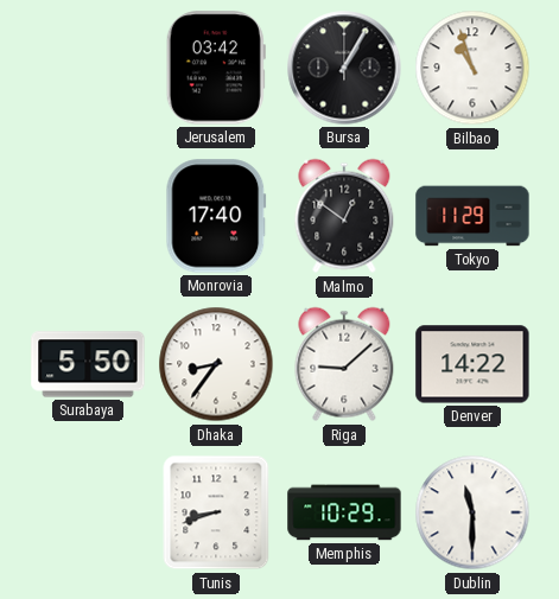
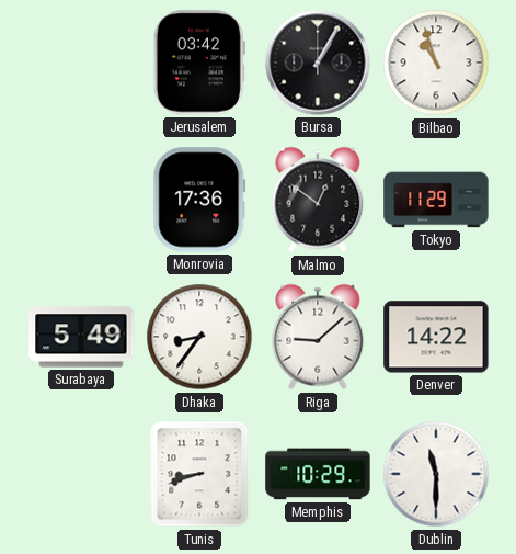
Monrovia: 17:40 -> 17:36
Surabaya: 5:50 -> 5:49
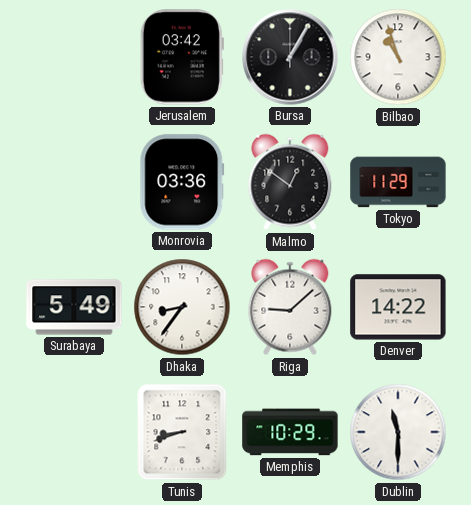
Monrovia: 17:36 -> 03:36
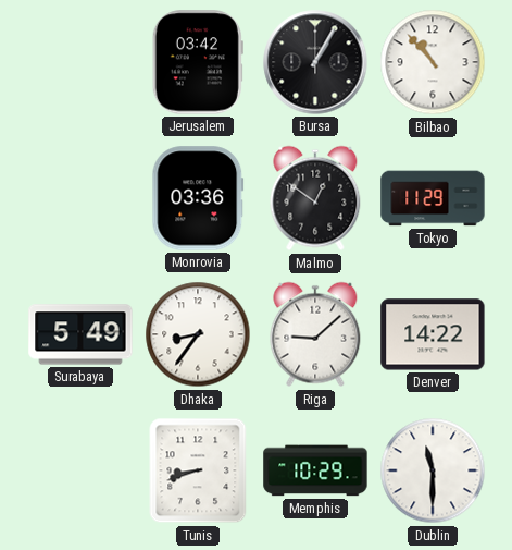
Bilbao: 10:57 -> 10:53
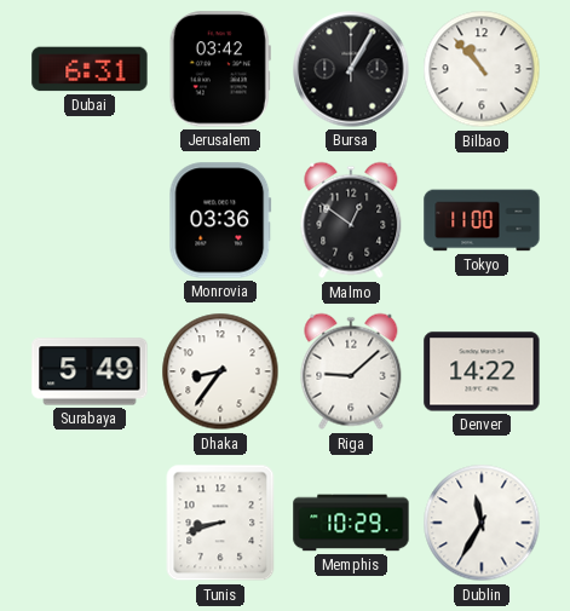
Dubai: none -> 6:31
Tokyo: 11:29 -> 11:00
Dublin: 11:30 -> 11:35
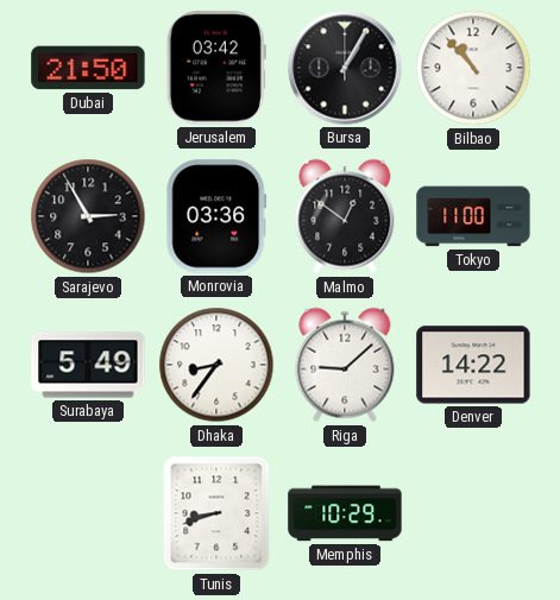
Dubai: 6:31 -> 21:50
Sarajevo: none -> 2:55
Dublin: 11:35 -> none
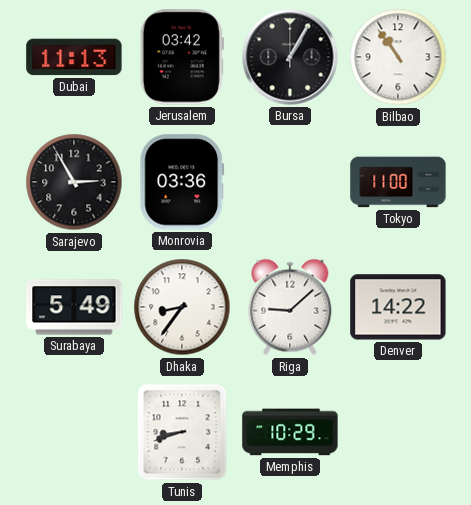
Dubai: 21:50 -> 11:13
Bilbao: 10:53 -> 10:54
Malmo: 12:51 -> none
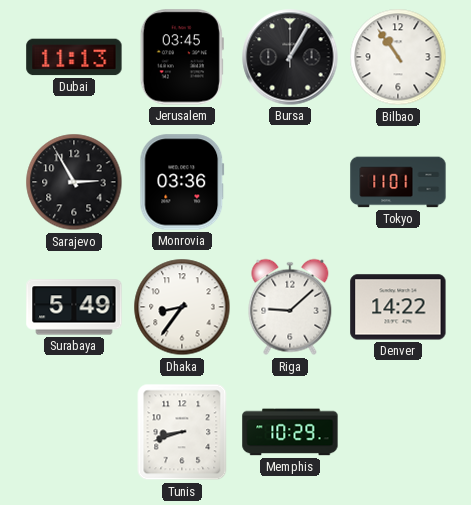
Jerusalem: 03:42 -> 03:45
Tokyo: 11:00 -> 11:01
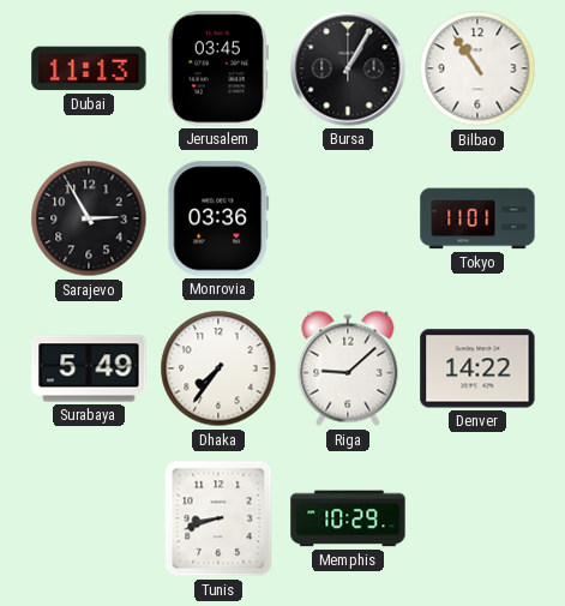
Dhaka: 8:36 -> 7:36
